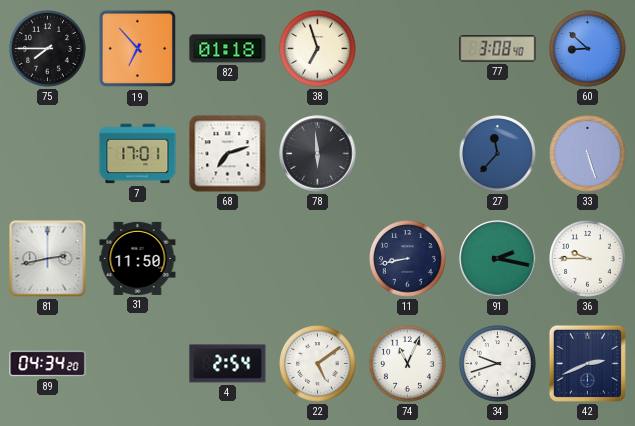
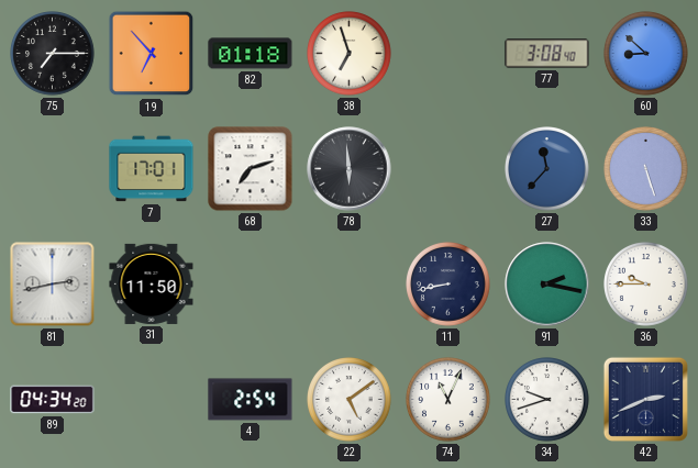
75: 7:45 -> 7:15
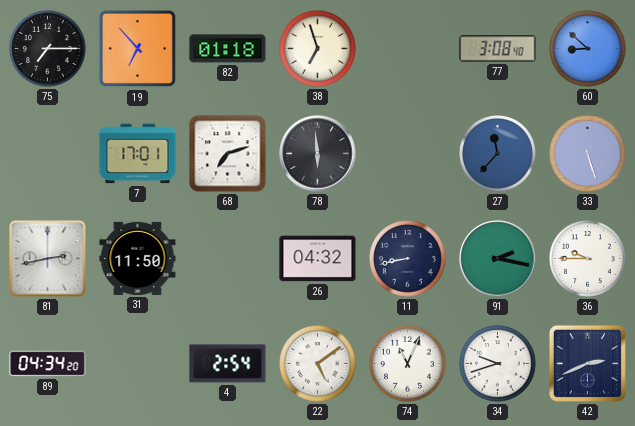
26: none -> 04:32
